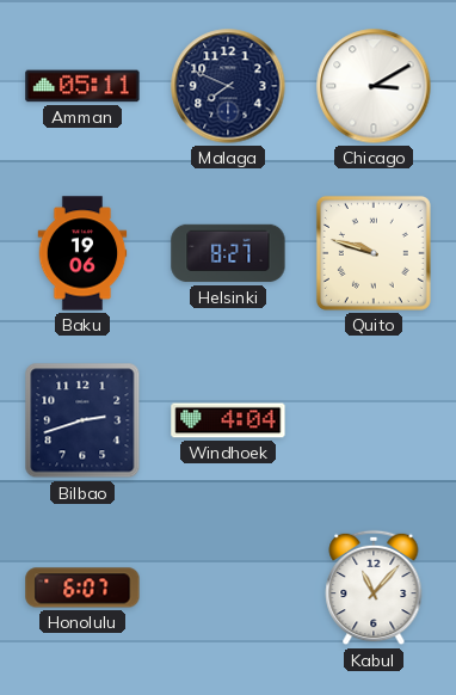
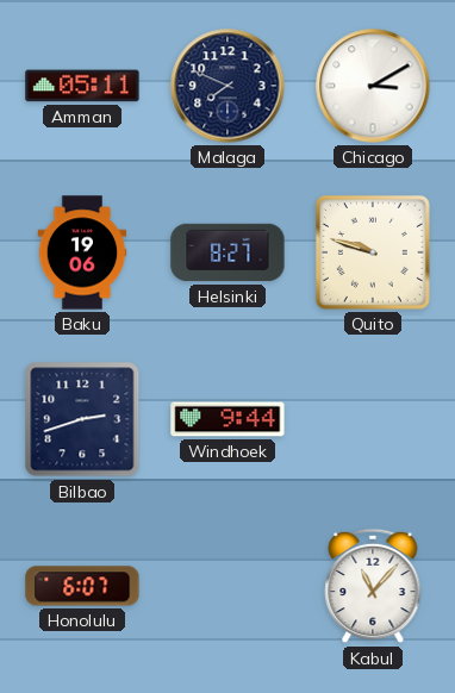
Windhoek: 4:04 -> 9:44
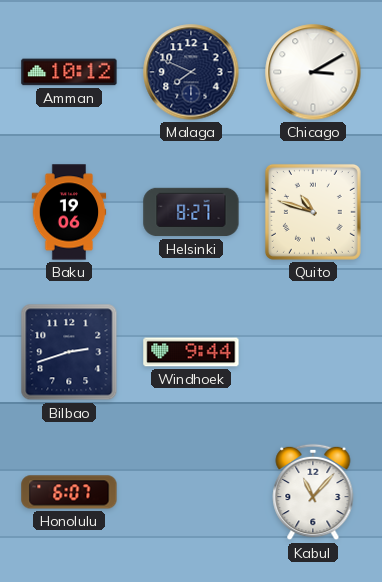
Amman: 05:11 -> 10:12
Quito: 9:48 -> 10:48
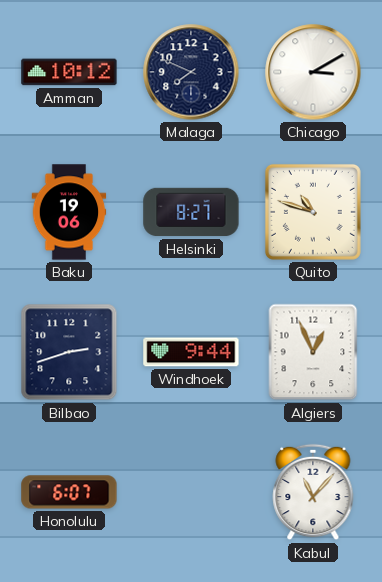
Algiers: none -> 12:56
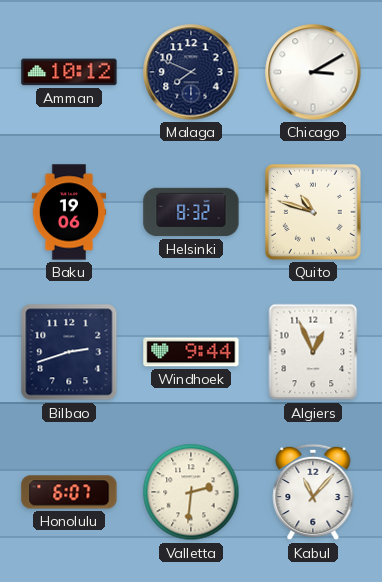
Helsinki: 8:27 -> 8:32
Valletta: none -> 2:31
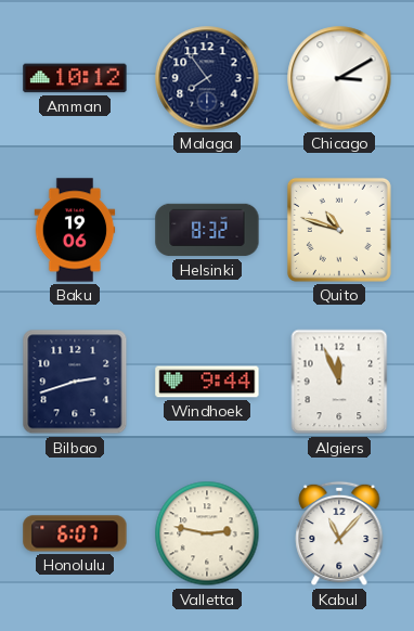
Malaga: 7:49 -> 7:54
Algiers: 12:56 -> 11:56
Valletta: 2:31 -> 2:47
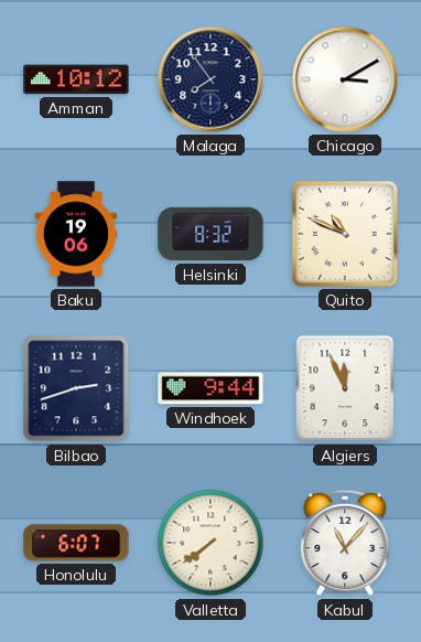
Quito: 10:48 -> 10:49
Valletta: 2:47 -> 7:39
